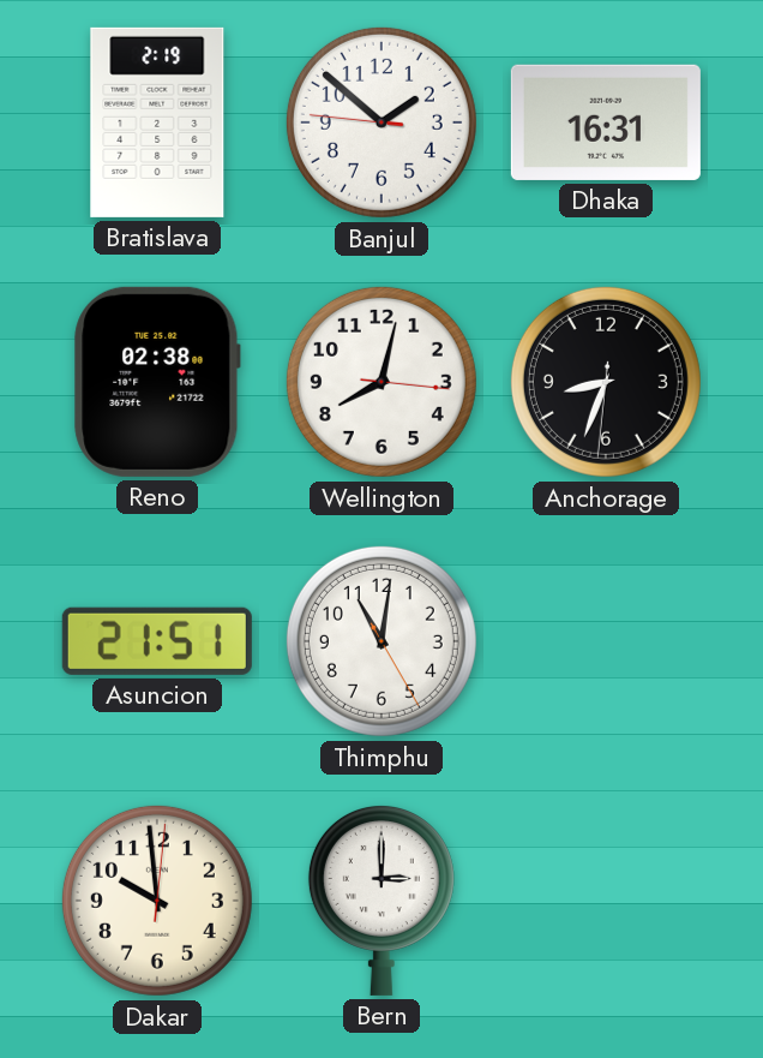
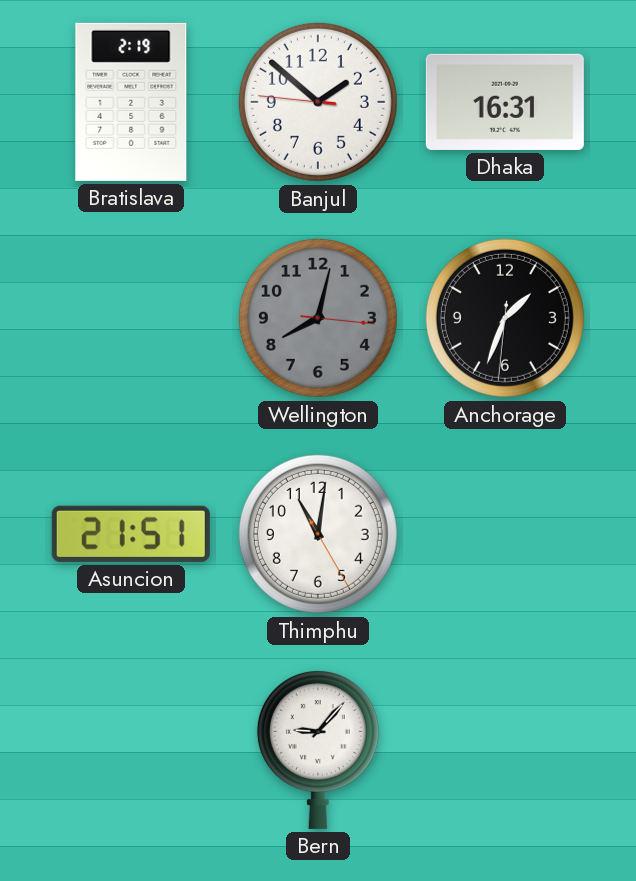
Reno: 02:38 -> none
Wellington dial: white -> grey
Anchorage: 8:33 -> 1:33
Dakar: 9:59 -> none
Bern: 3:00 -> 9:07
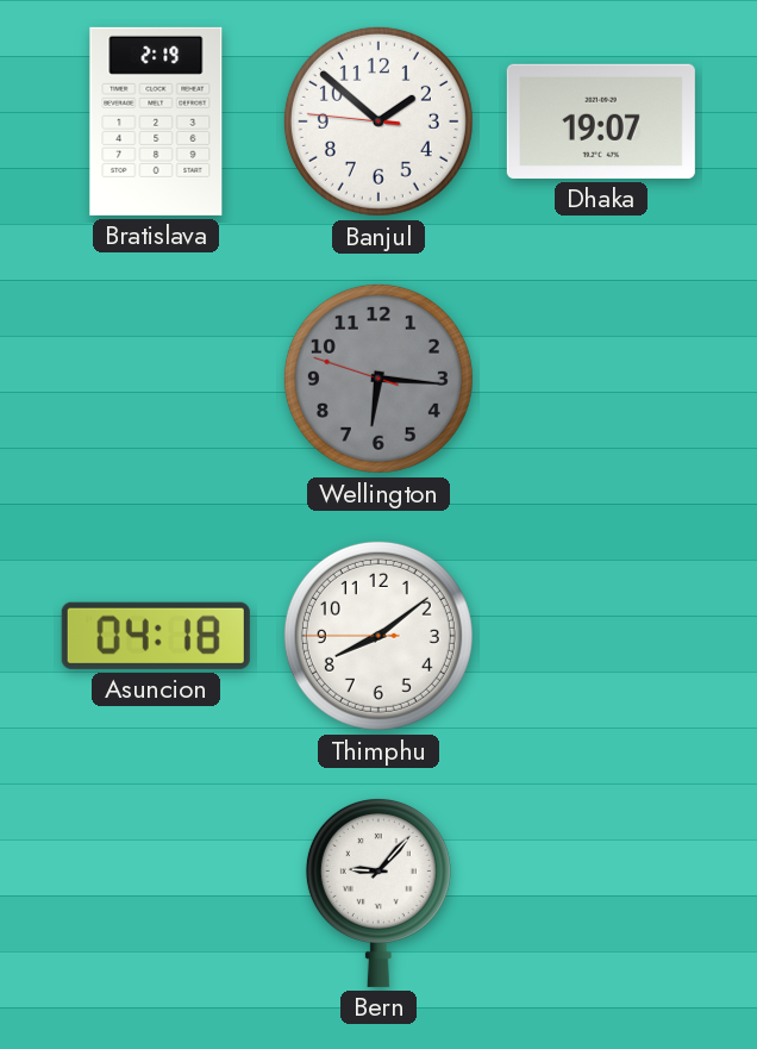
Dhaka: 16:31 -> 19:07
Wellington: 8:02 -> 6:15
Anchorage: 1:33 -> none
Asuncion: 21:51 -> 04:18
Thimphu: 11:01 -> 8:08
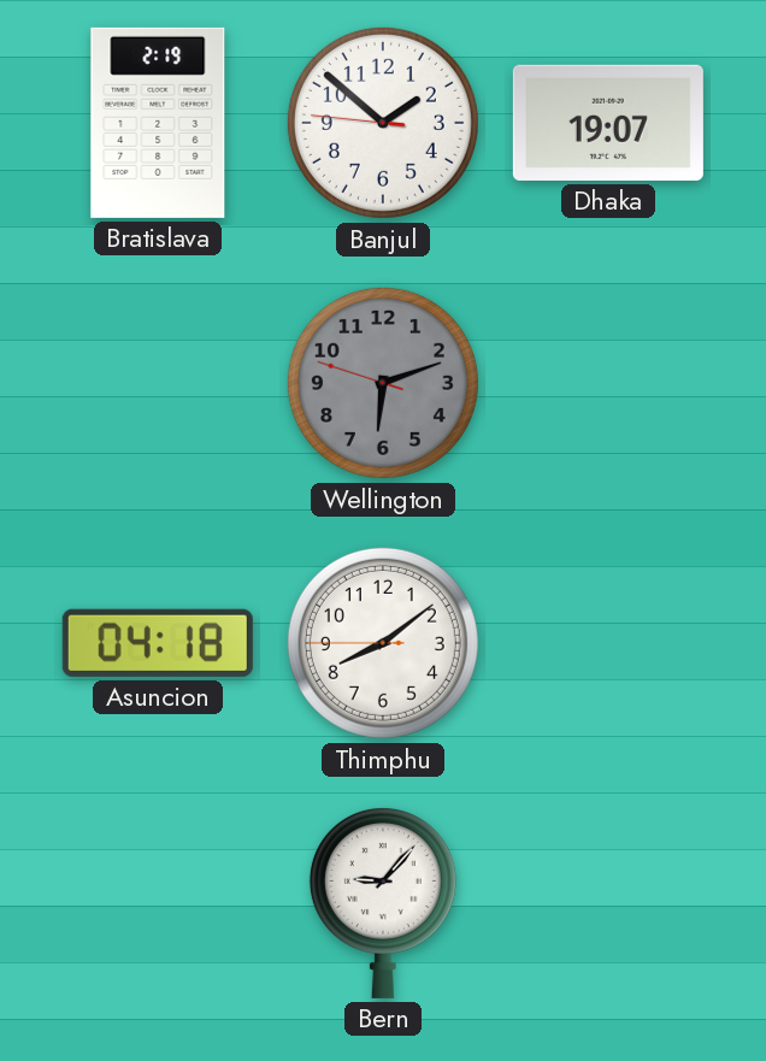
Wellington: 6:15 -> 6:11
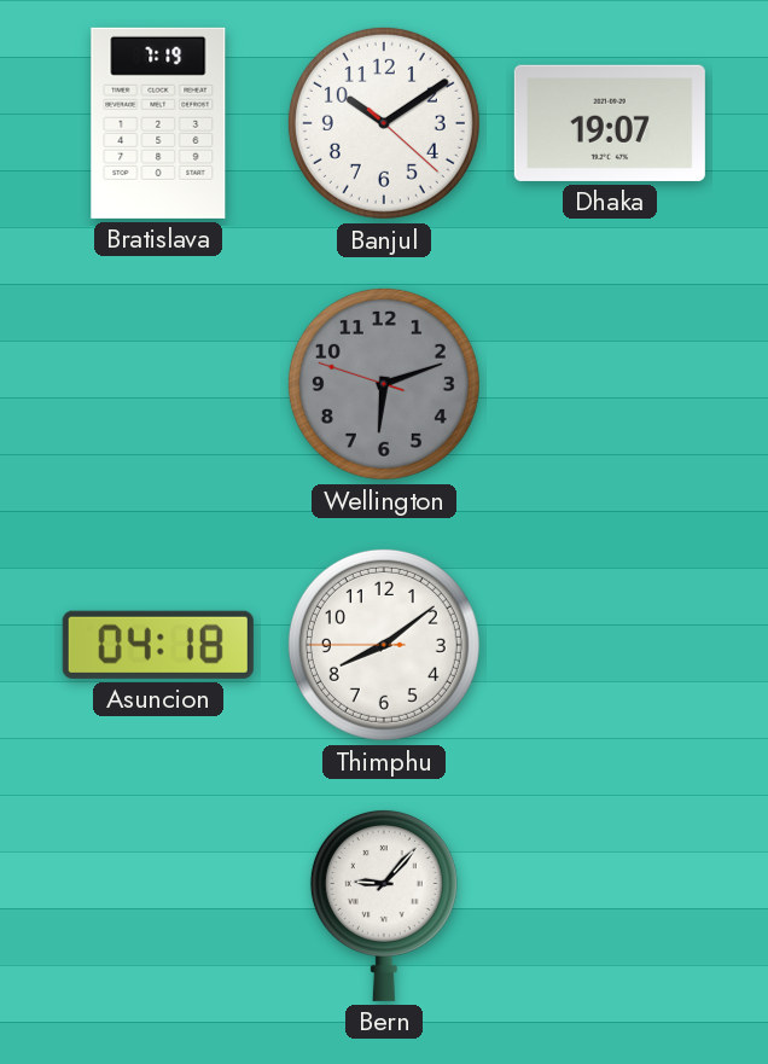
Bratislava: 2:19 -> 7:19
Banjul: 1:51 -> 10:09
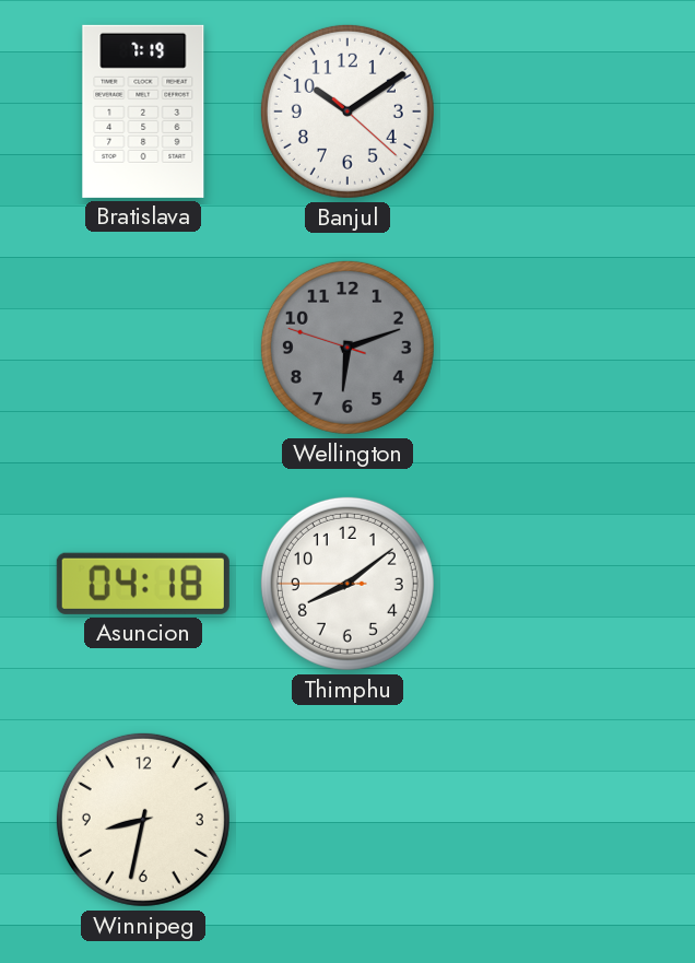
Dhaka: 19:07 -> none
Winnipeg: none -> 8:32
Bern: 9:07 -> none
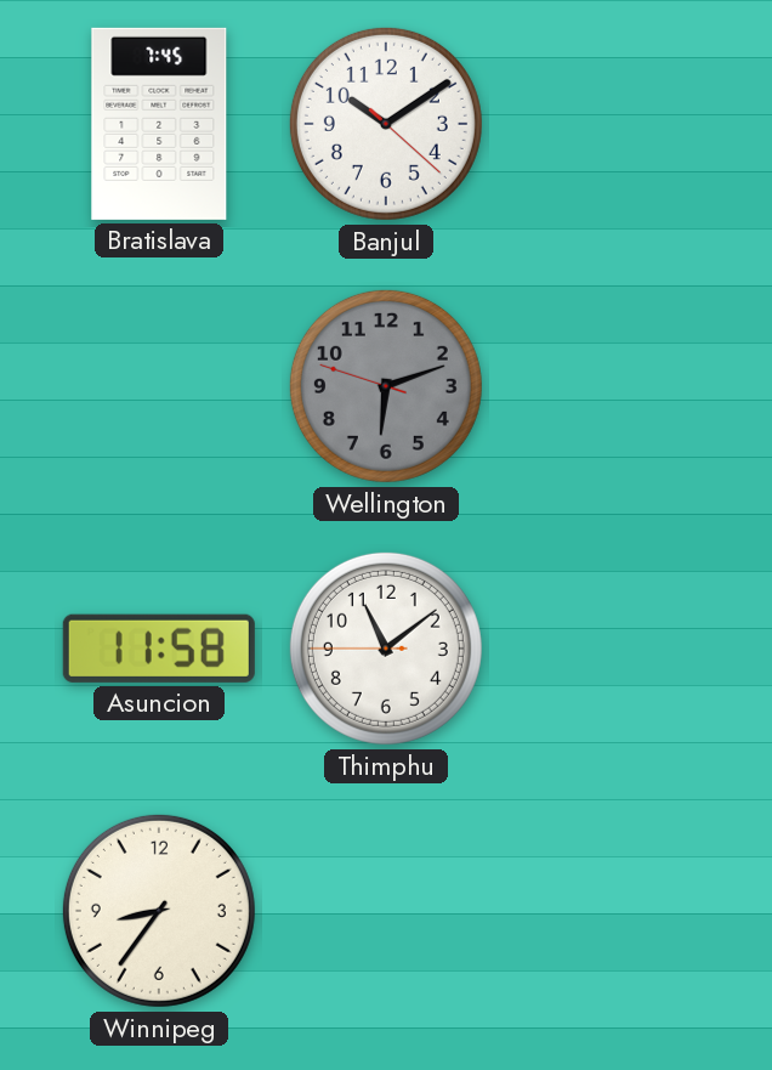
Bratislava: 7:19 -> 7:45
Asuncion: 04:18 -> 11:58
Thimphu: 8:08 -> 11:08
Winnipeg: 8:32 -> 8:36
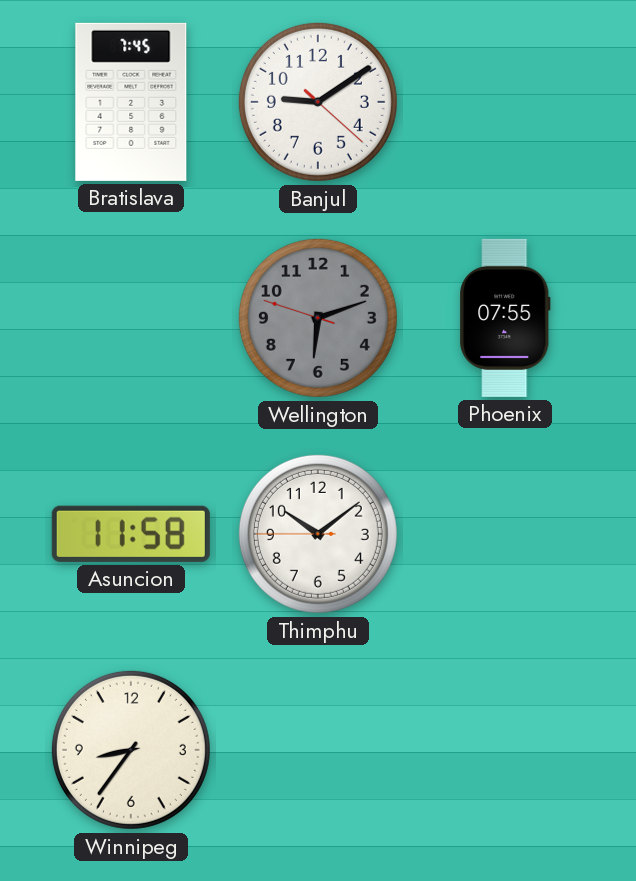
Banjul: 10:09 -> 9:09
Phoenix: none -> 07:55
Thimphu: 11:08 -> 10:08
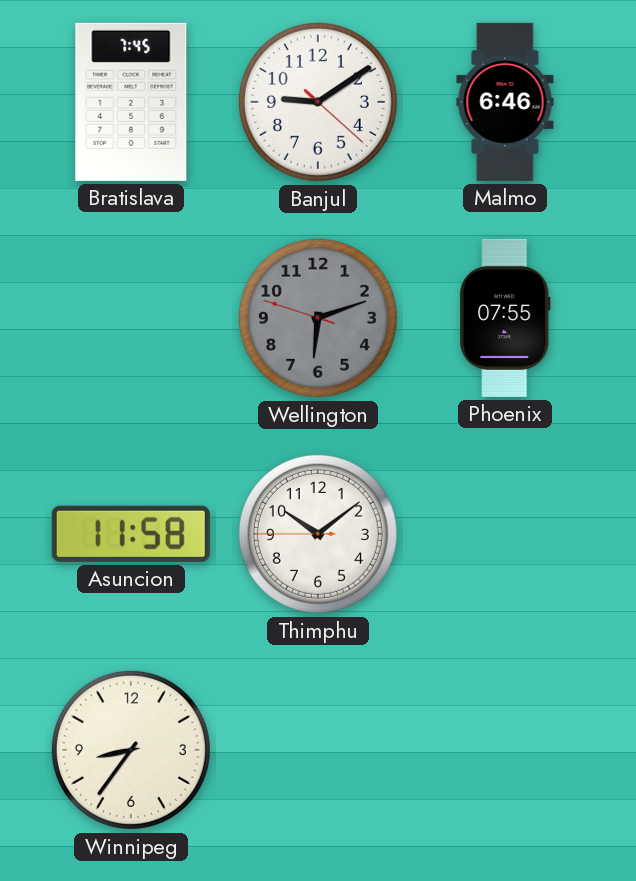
Malmo: none -> 6:46
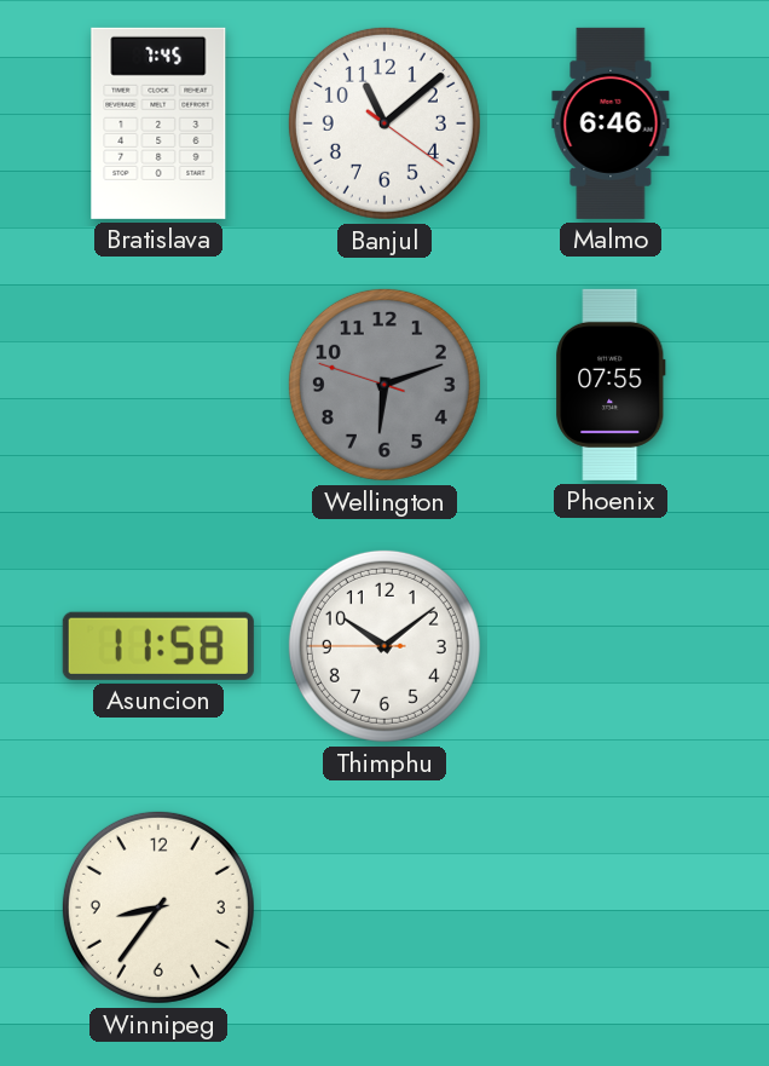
Banjul: 9:09 -> 11:08
